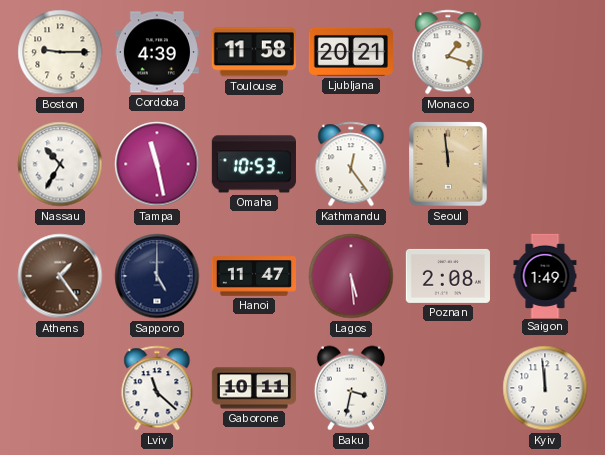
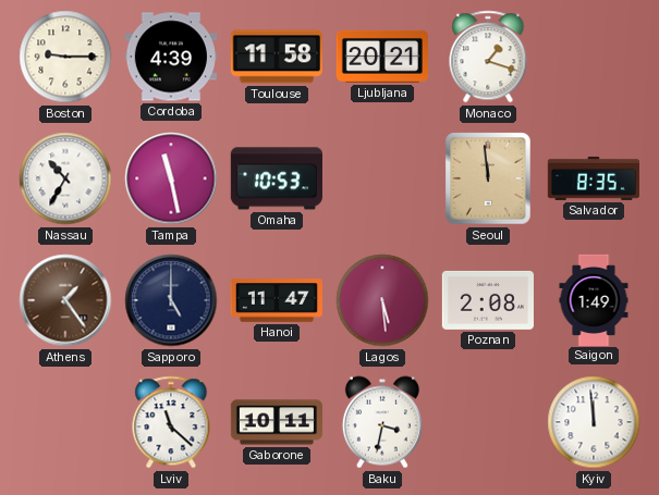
Kathmandu: 12:24 -> none
Salvador: none -> 8:35
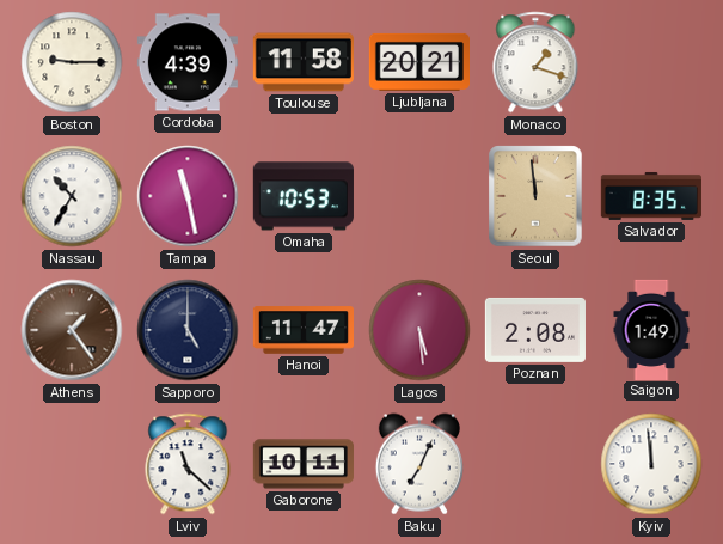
Baku: 3:32 -> 7:04
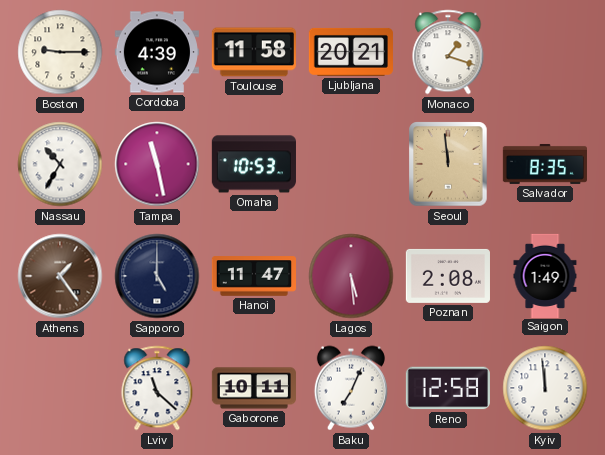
Reno: none -> 12:58
